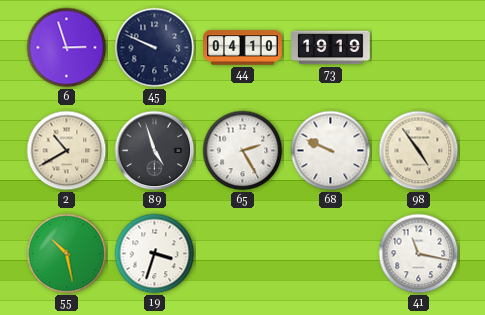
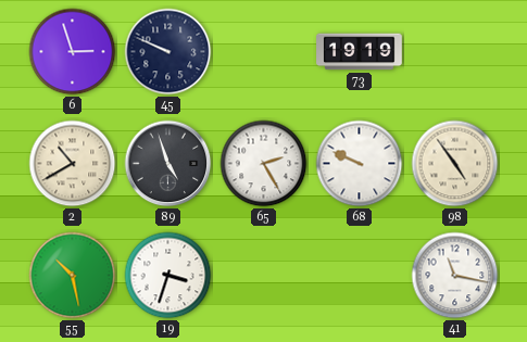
44: 04:10 -> none
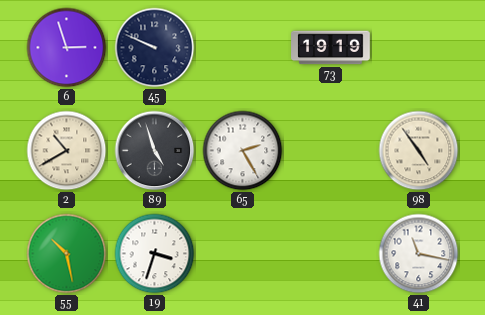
68: 9:49 -> none
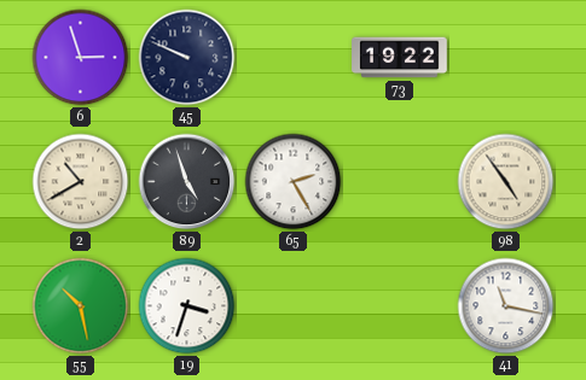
73: 19:19 -> 19:22
